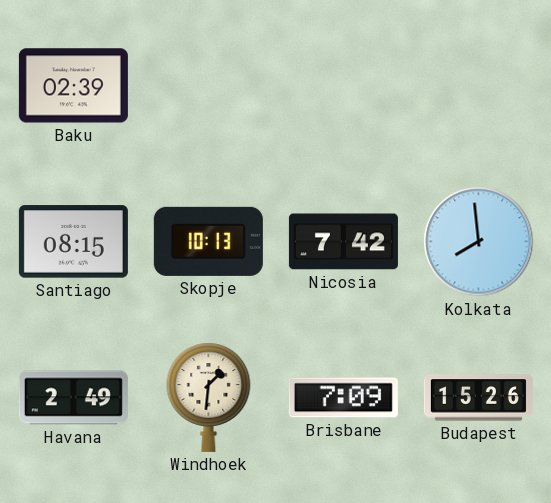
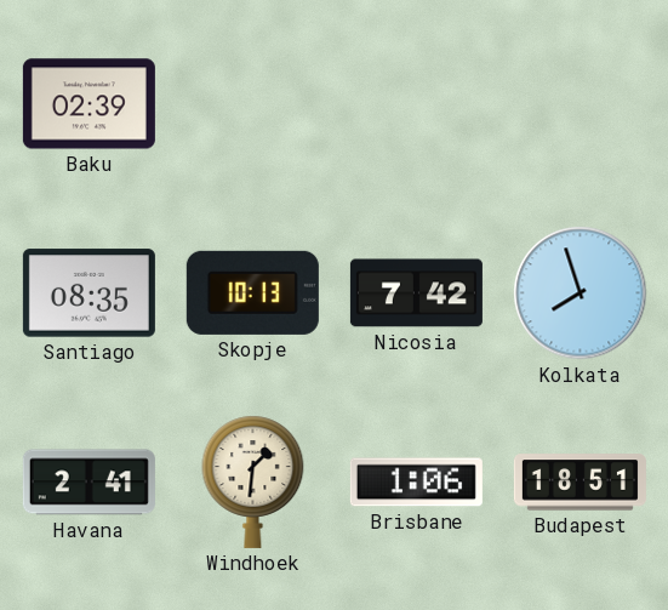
Santiago: 08:15 -> 08:35
Kolkata: 7:59 -> 7:57
Havana: 2:49 -> 2:41
Brisbane: 7:09 -> 1:06
Budapest: 15:26 -> 18:51
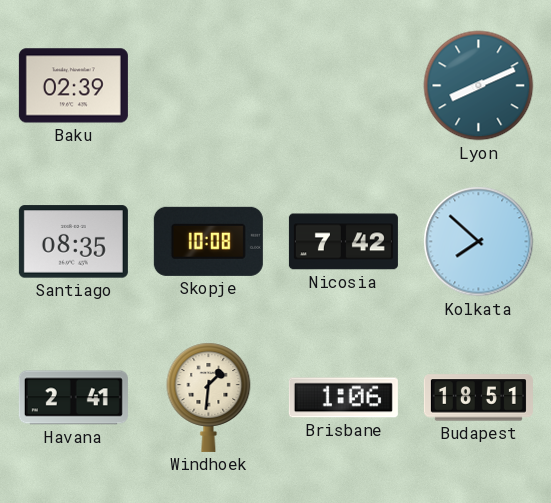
Lyon: none -> 8:11
Skopje: 10:13 -> 10:08
Kolkata: 7:57 -> 7:52
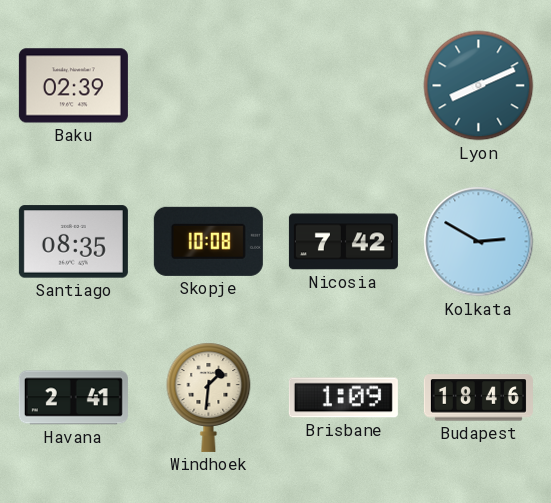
Kolkata: 7:52 -> 2:50
Brisbane: 1:06 -> 1:09
Budapest: 18:51 -> 18:46
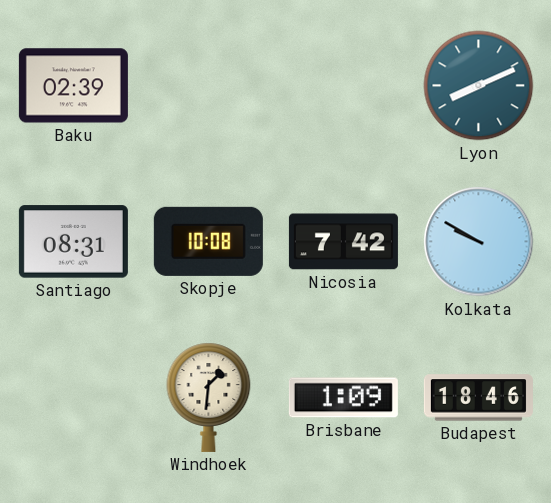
Santiago: 08:35 -> 08:31
Kolkata: 2:50 -> 9:50
Havana: 2:41 -> none
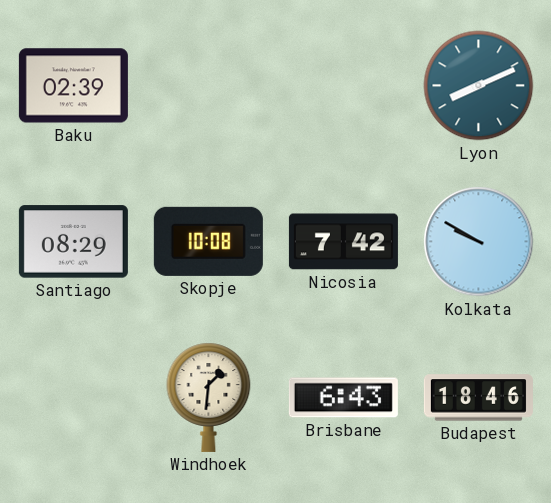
Santiago: 08:31 -> 08:29
Brisbane: 1:09 -> 6:43
